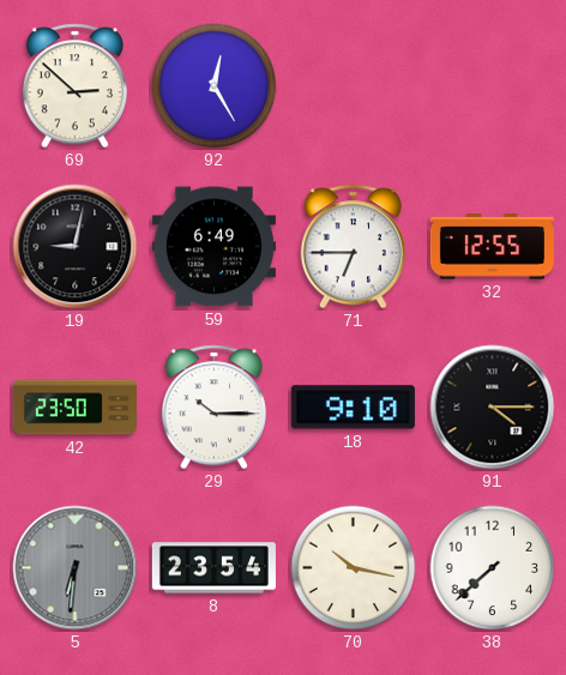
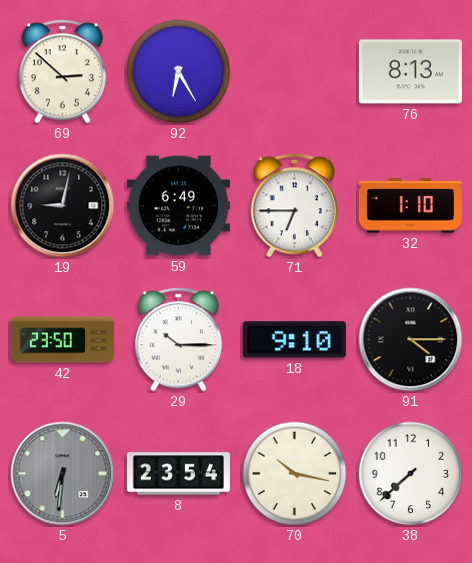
92: 12:25 -> 6:25
76: none -> 8:13
32: 12:55 -> 1:10
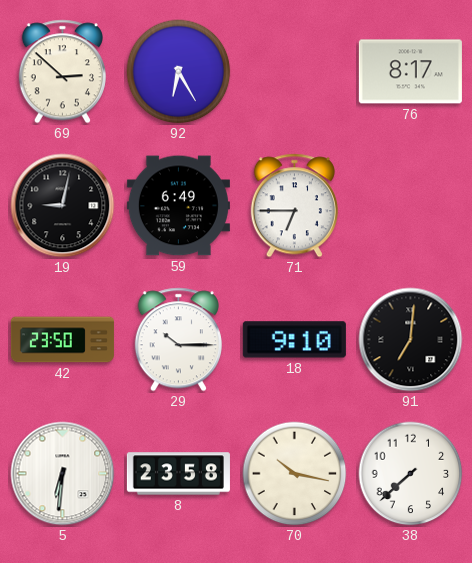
76: 8:13 -> 8:17
32: 1:10 -> none
91: 4:15 -> 7:01
5 dial: grey -> white
8: 23:54 -> 23:58
